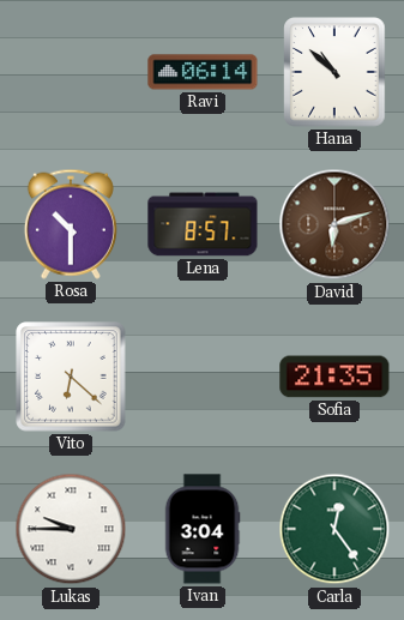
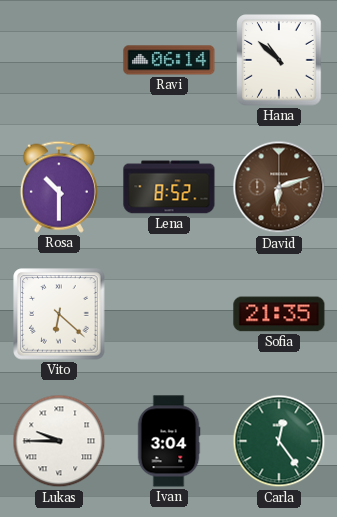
Lena: 8:57 -> 8:52
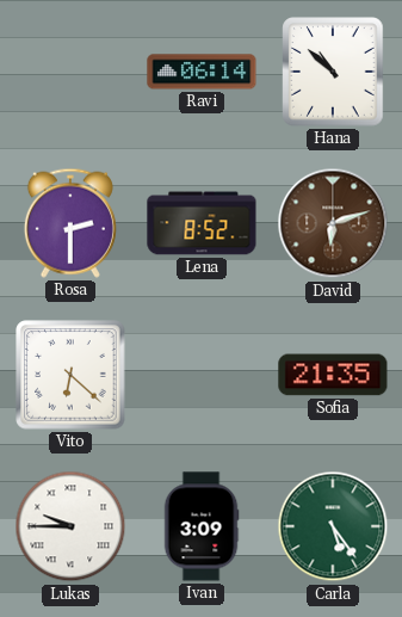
Rosa: 10:30 -> 2:30
Ivan: 3:04 -> 3:09
Carla: 12:24 -> 5:24
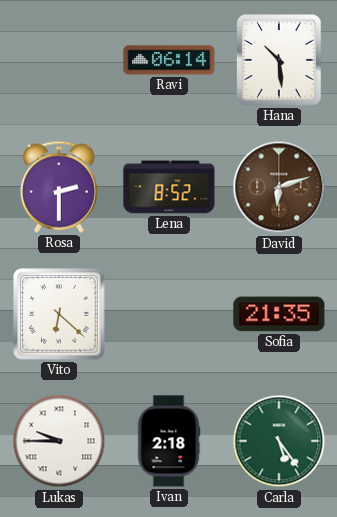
Hana: 10:52 -> 10:29
Ivan: 3:09 -> 2:18
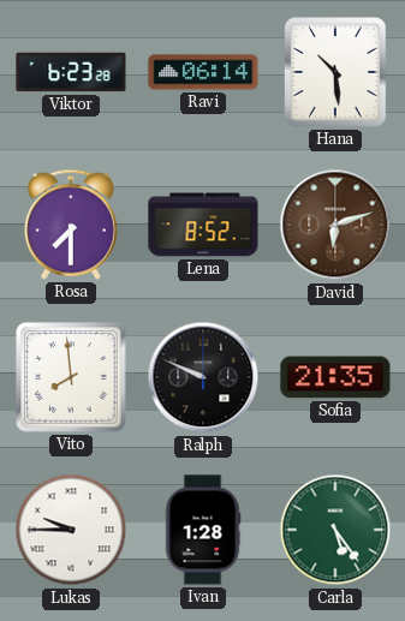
Viktor: none -> 6:23
Rosa: 2:30 -> 7:30
Vito: 6:22 -> 7:59
Ralph: none -> 9:49
Ivan: 2:18 -> 1:28
